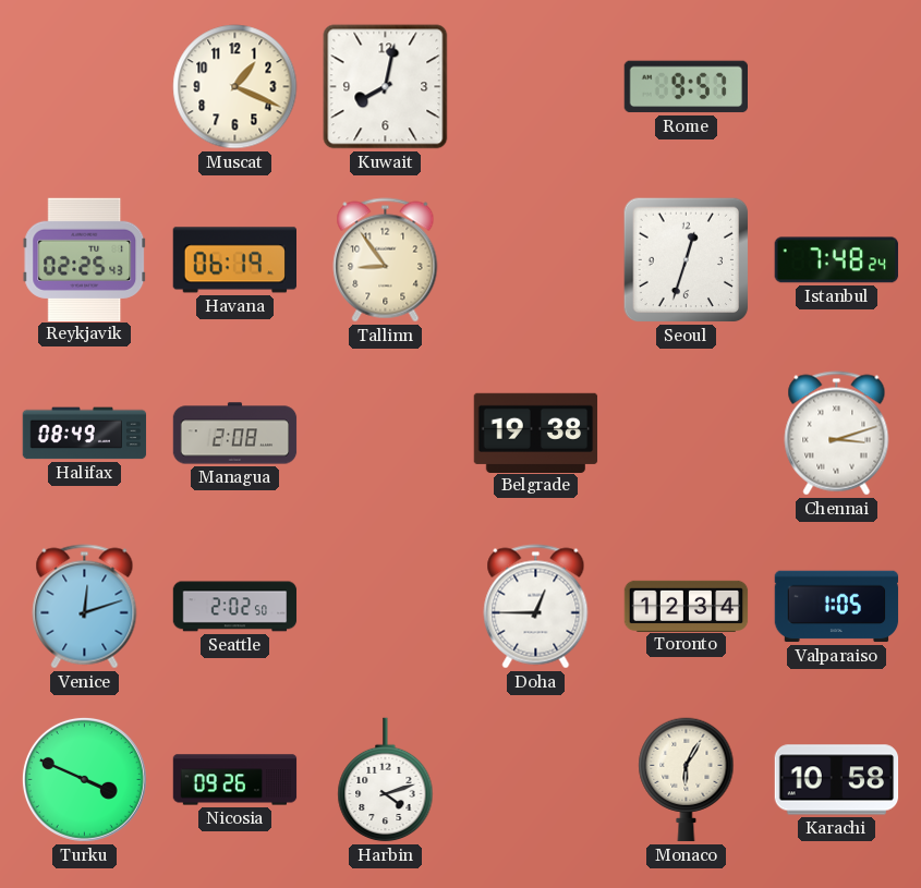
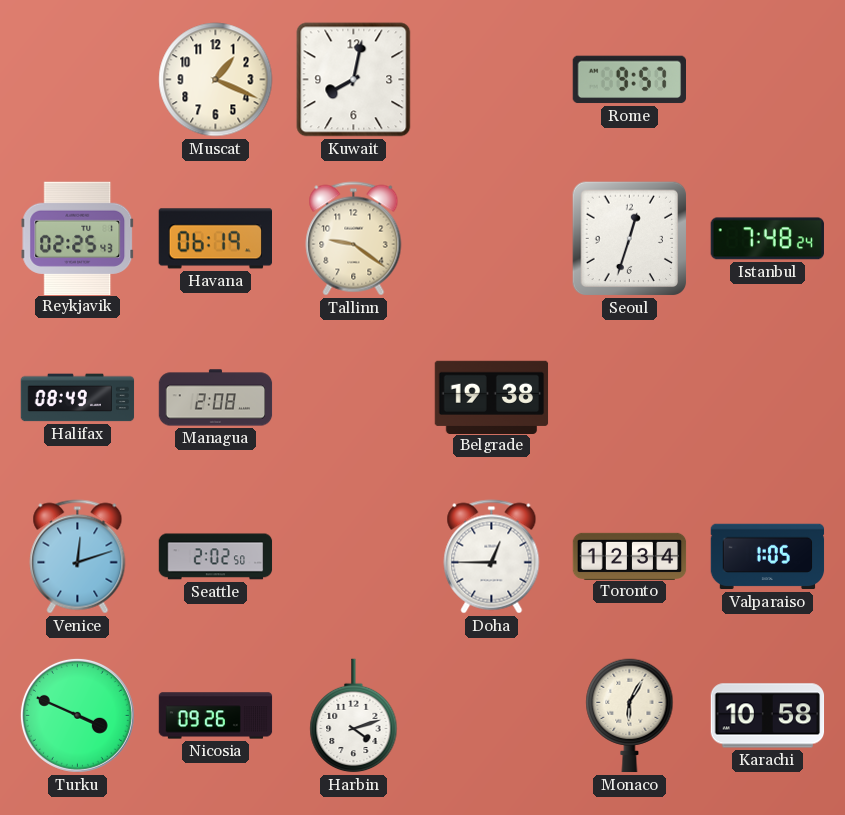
Tallinn: 8:54 -> 9:21
Chennai: 3:12 -> none
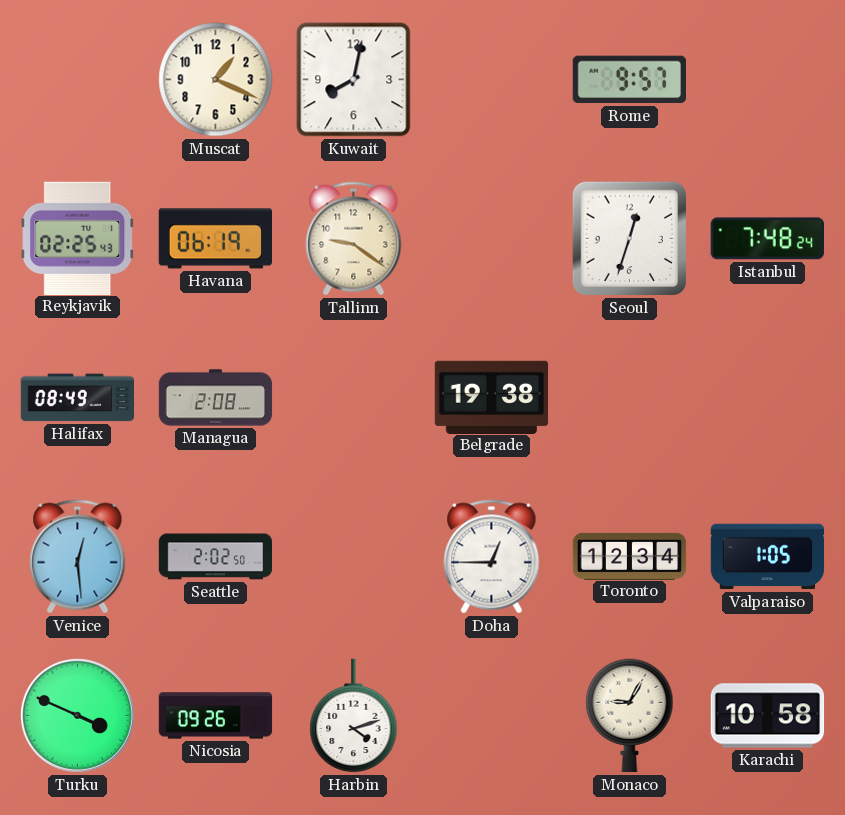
Venice: 12:12 -> 12:29
Monaco: 6:05 -> 9:05
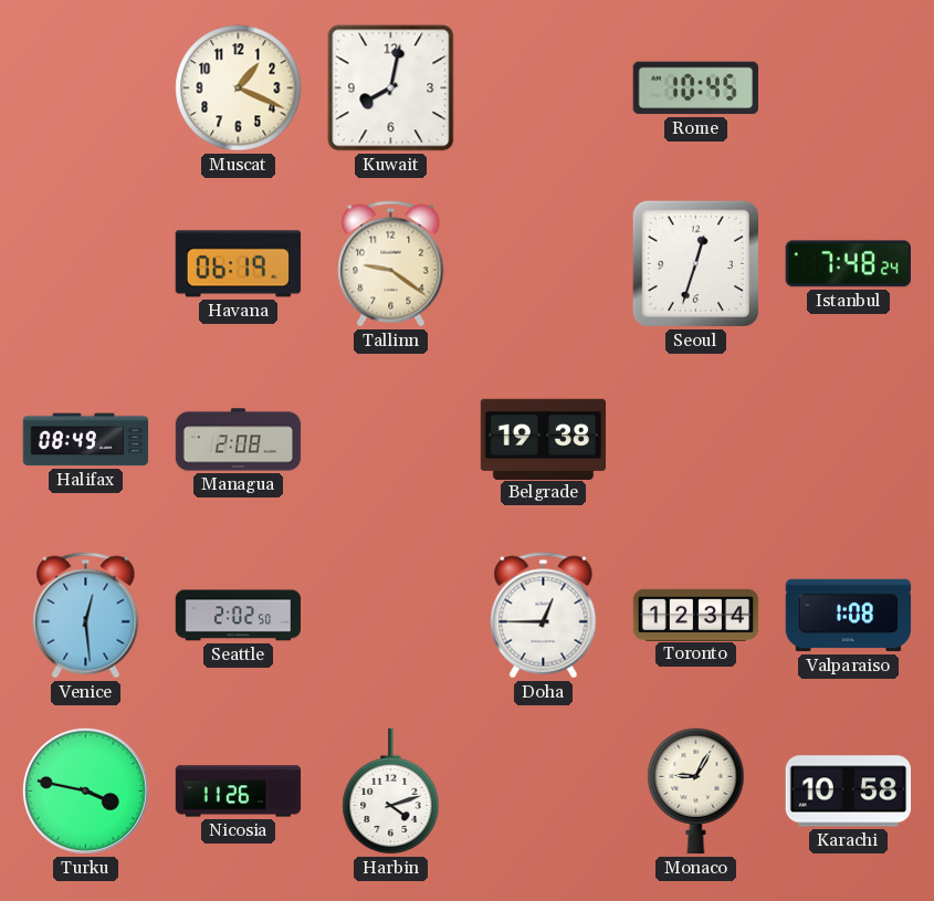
Rome: 9:57 -> 10:45
Reykjavik: 02:25 -> none
Valparaiso: 1:05 -> 1:08
Turku: 3:49 -> 3:47
Nicosia: 09:26 -> 11:26
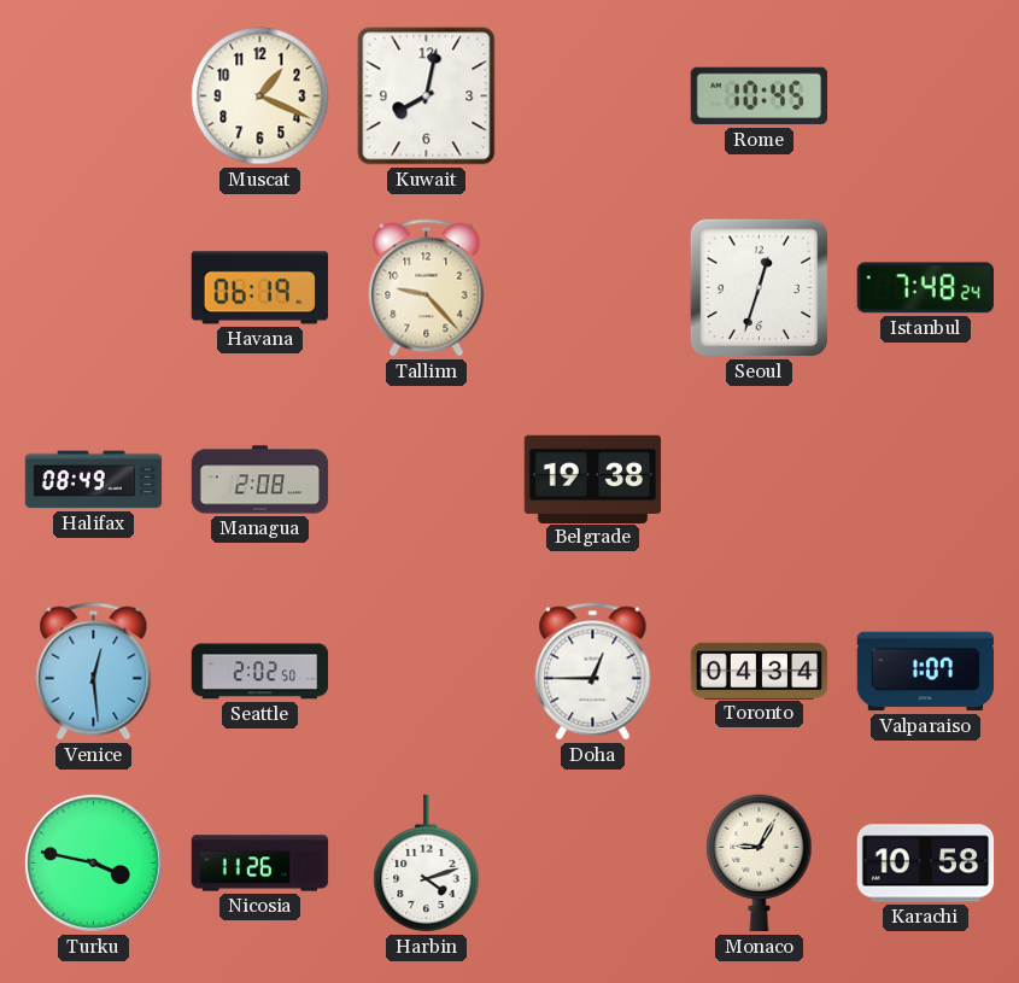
Tallinn: 9:21 -> 9:23
Toronto: 12:34 -> 04:34
Valparaiso: 1:08 -> 1:07
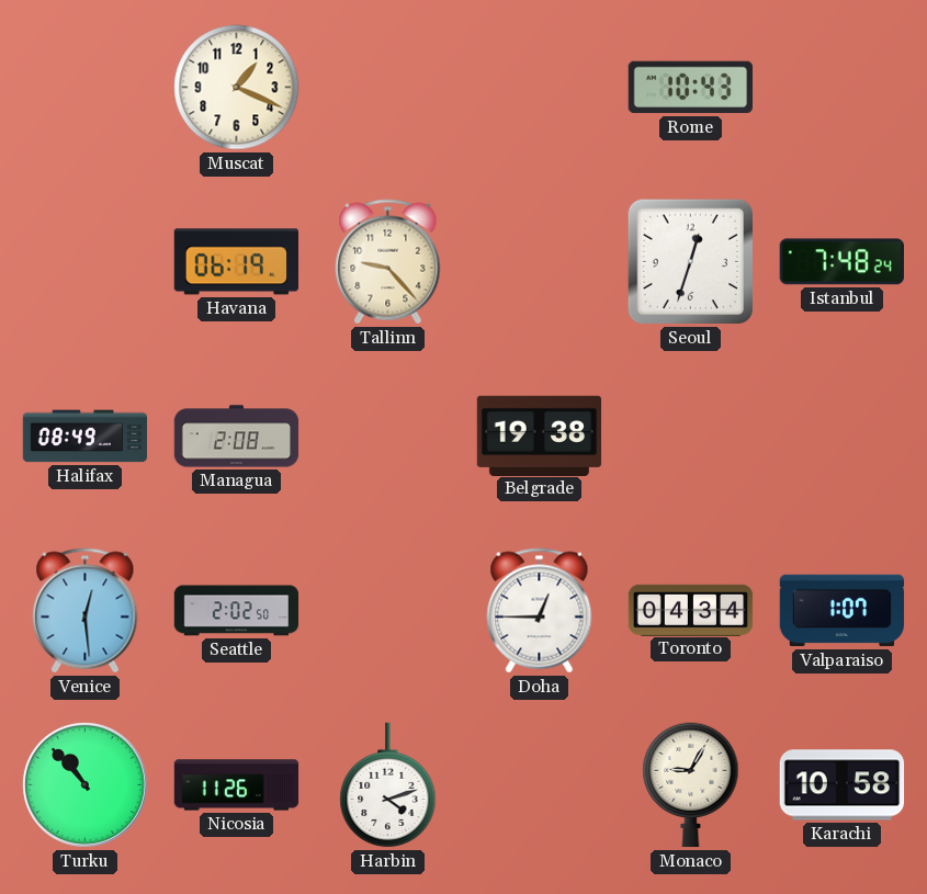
Kuwait: 8:02 -> none
Rome: 10:45 -> 10:43
Turku: 3:47 -> 10:53
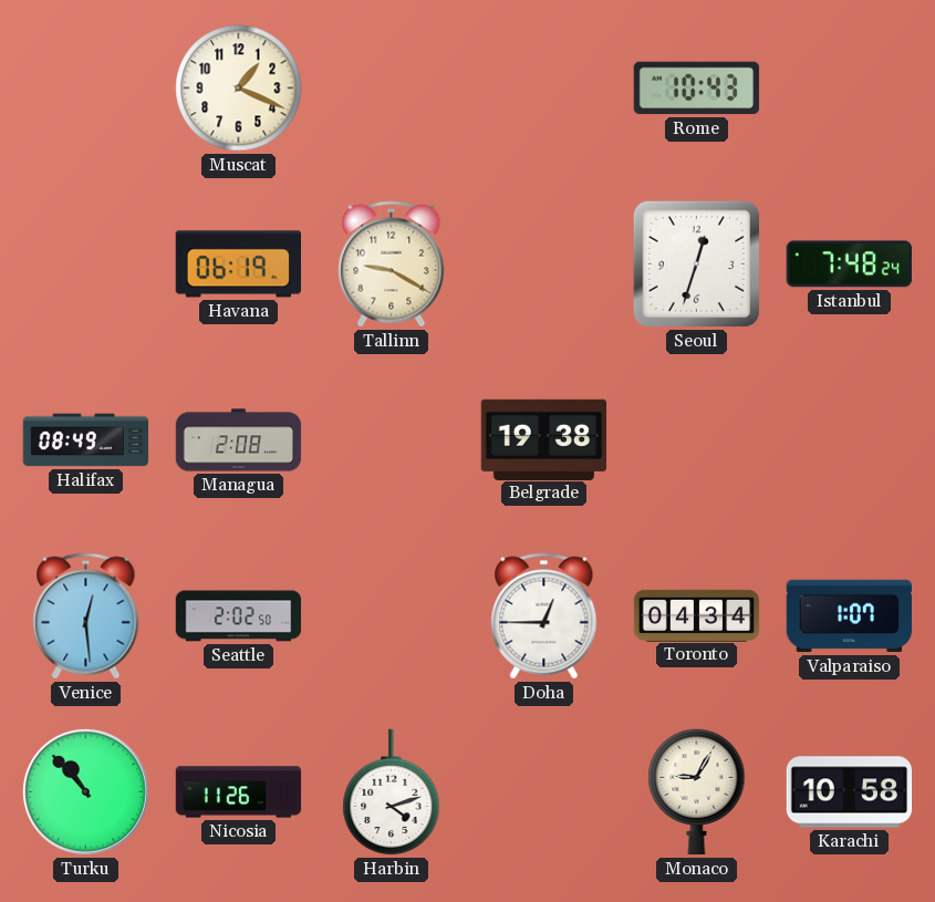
Tallinn: 9:23 -> 9:20
